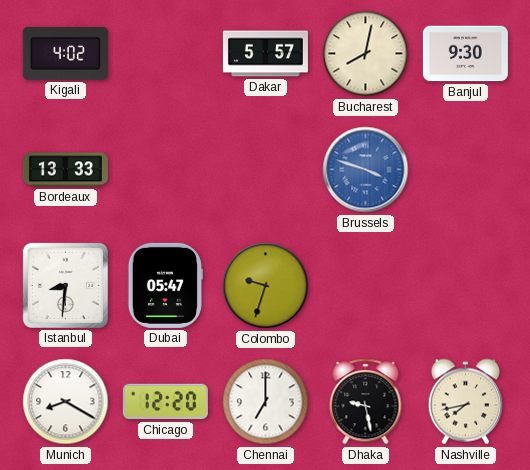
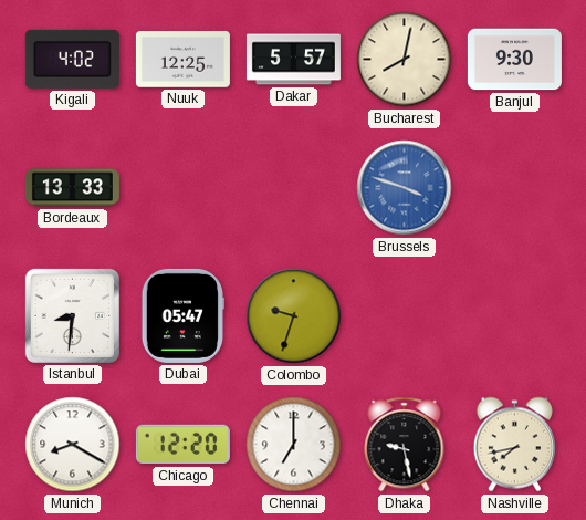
Nuuk: none -> 12:25
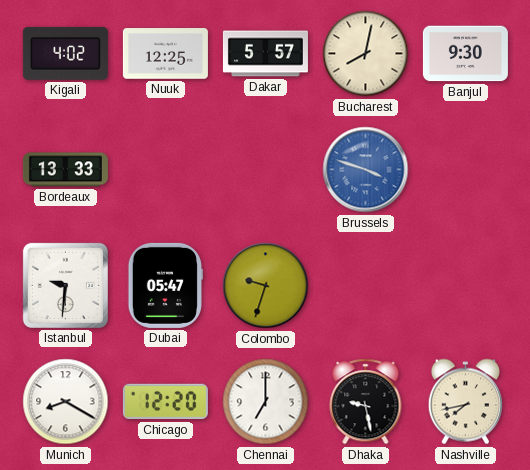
Istanbul: 8:31 -> 9:31
